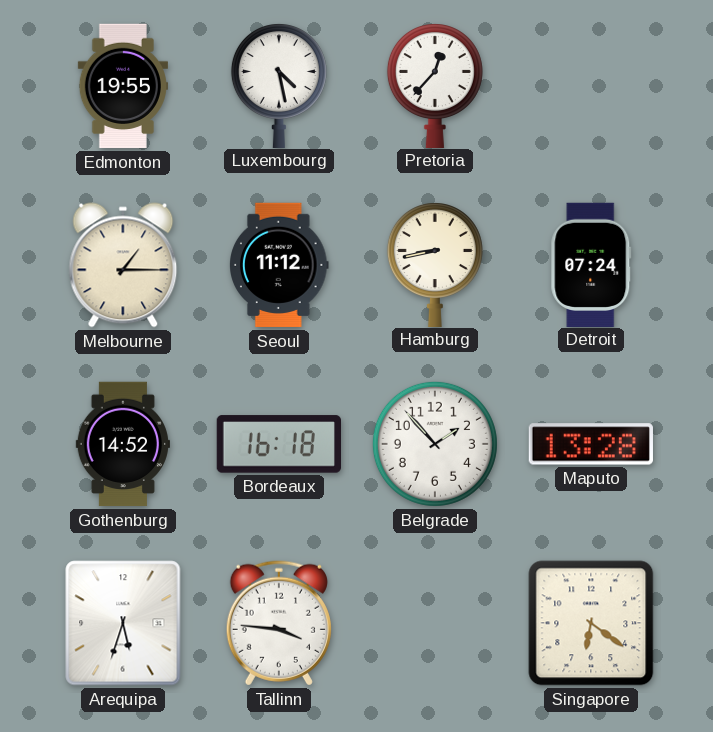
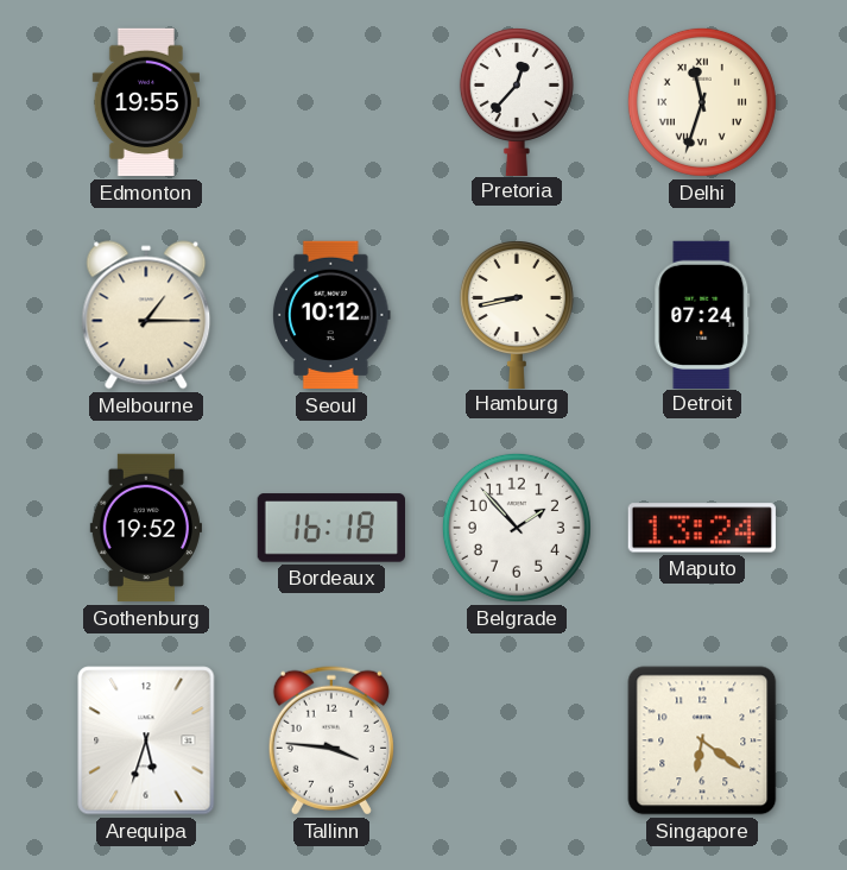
Luxembourg: 4:28 -> none
Delhi: none -> 11:33
Seoul: 11:12 -> 10:12
Gothenburg: 14:52 -> 19:52
Maputo: 13:28 -> 13:24
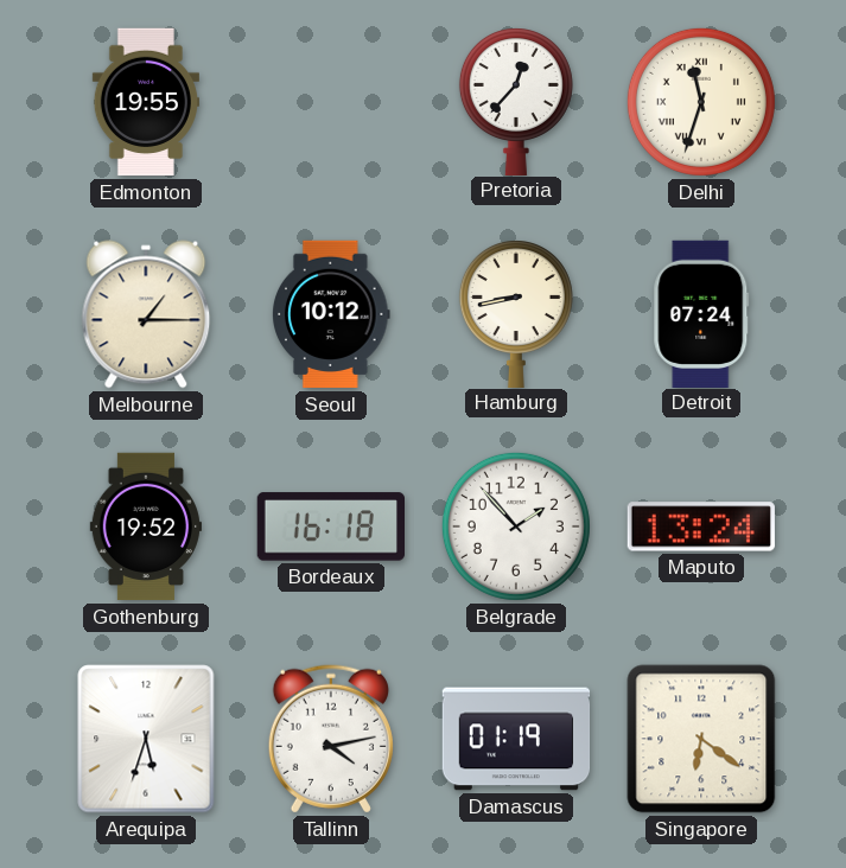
Tallinn: 3:46 -> 4:13
Damascus: none -> 01:19
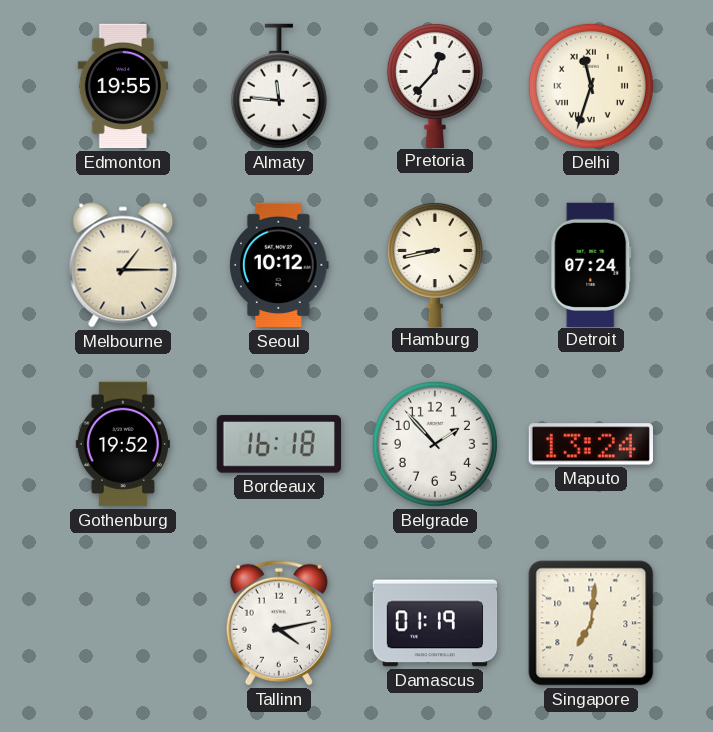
Almaty: none -> 11:46
Arequipa: 5:33 -> none
Singapore: 6:21 -> 7:01
